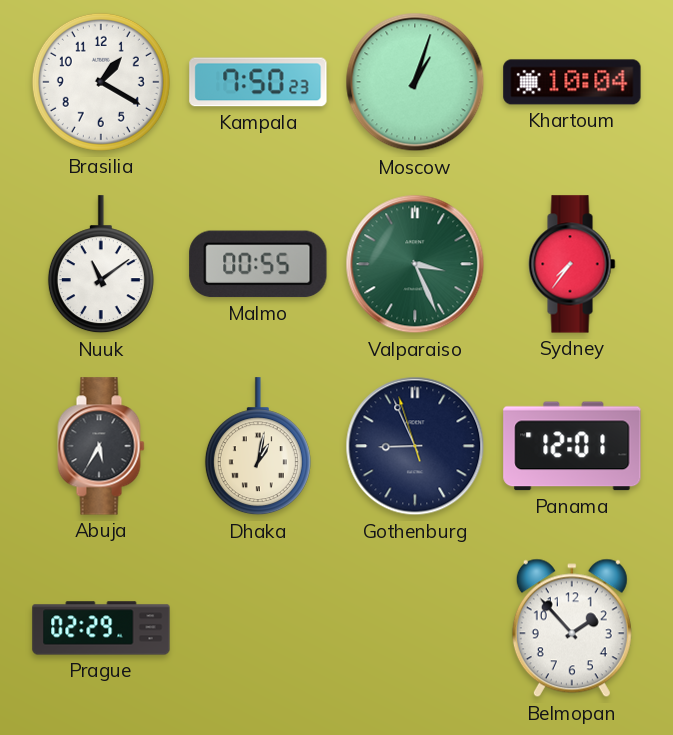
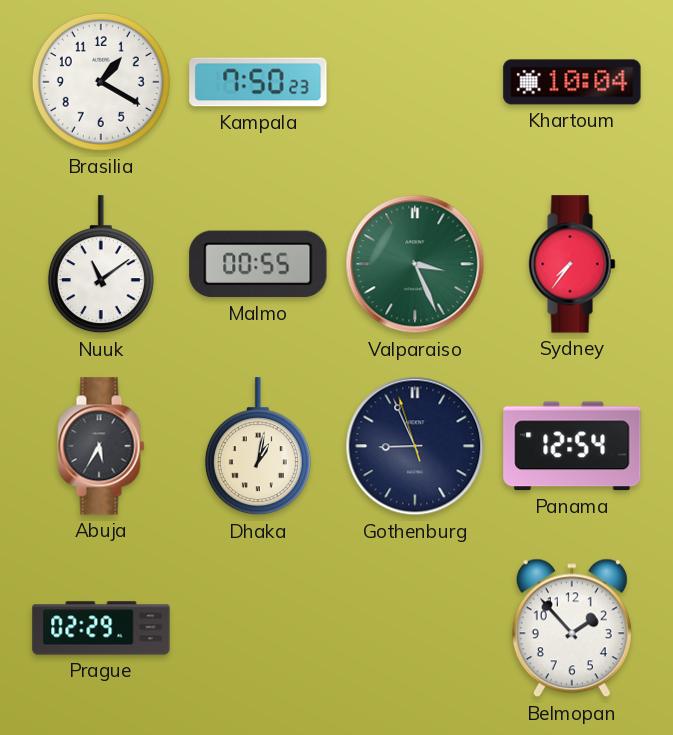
Moscow: 1:03 -> none
Panama: 12:01 -> 12:54
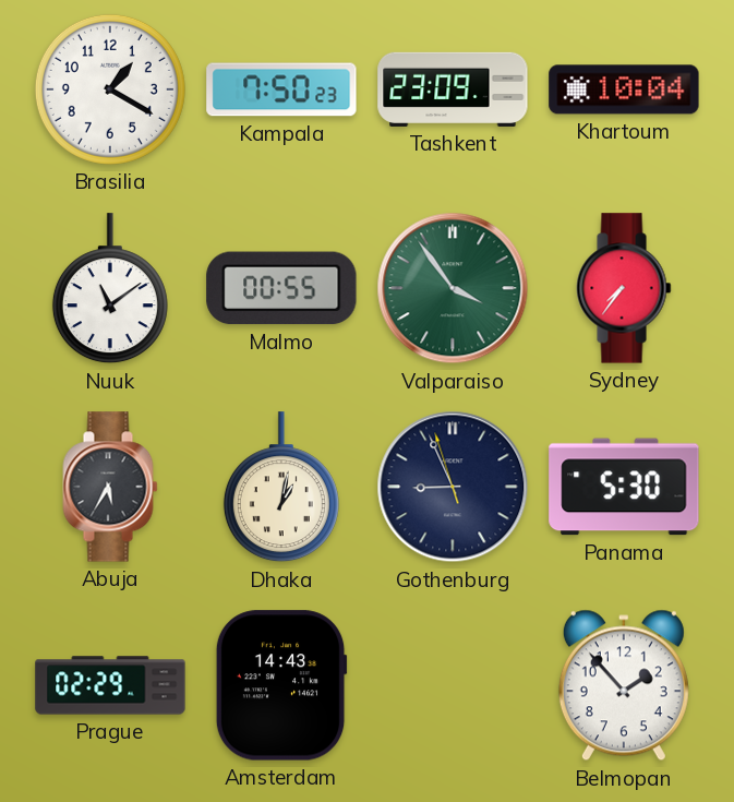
Tashkent: none -> 23:09
Valparaiso: 3:26 -> 3:54
Panama: 12:54 -> 5:30
Amsterdam: none -> 14:43
